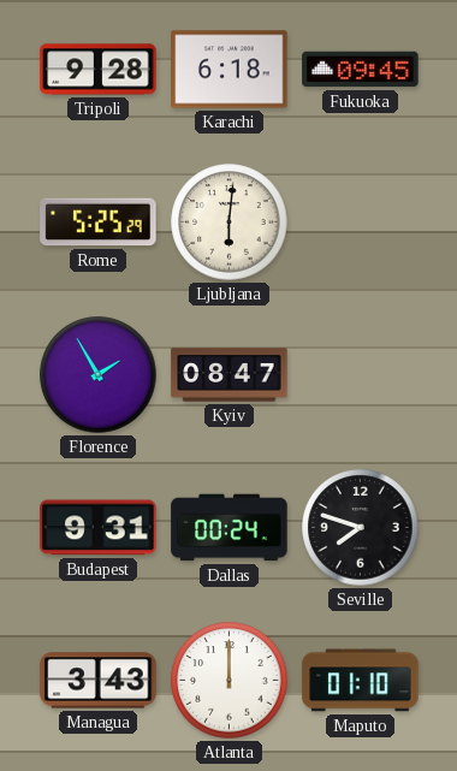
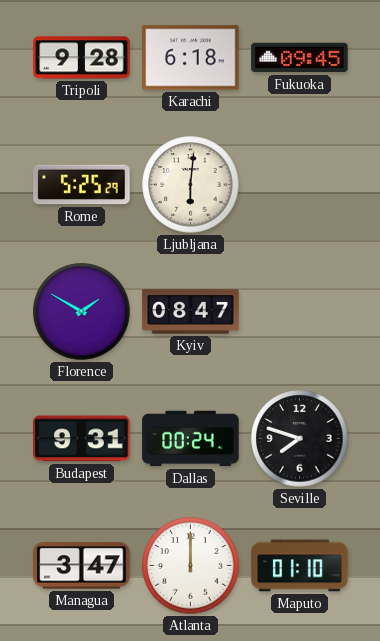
Florence: 1:55 -> 1:50
Managua: 3:43 -> 3:47
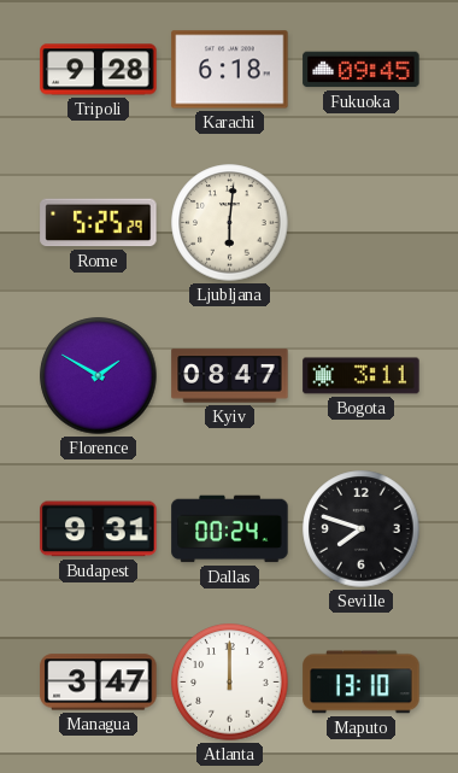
Bogota: none -> 3:11
Maputo: 01:10 -> 13:10
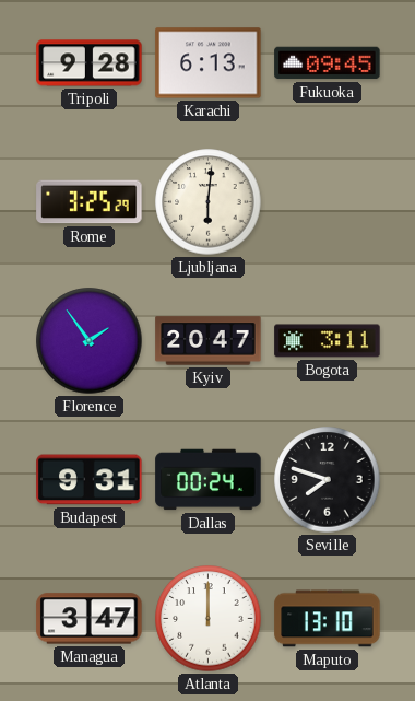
Karachi: 6:18 -> 6:13
Rome: 5:25 -> 3:25
Florence: 1:50 -> 1:54
Kyiv: 08:47 -> 20:47
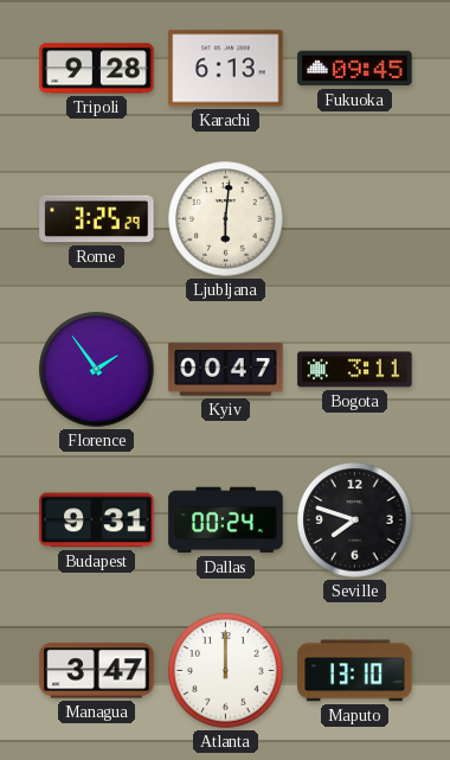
Kyiv: 20:47 -> 00:47
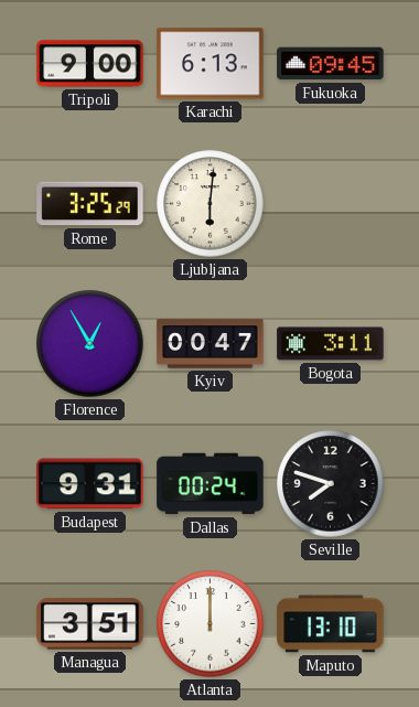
Tripoli: 9:28 -> 9:00
Florence: 1:54 -> 12:55
Managua: 3:47 -> 3:51
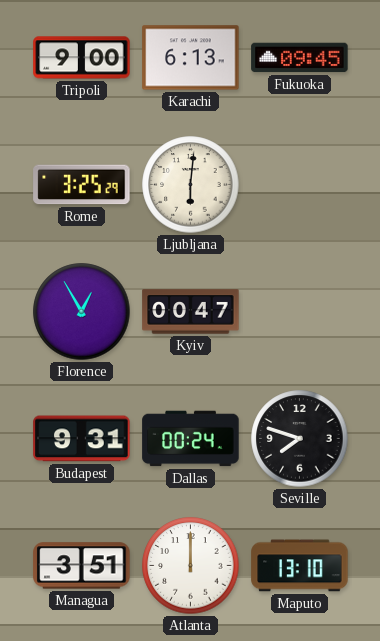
Bogota: 3:11 -> none
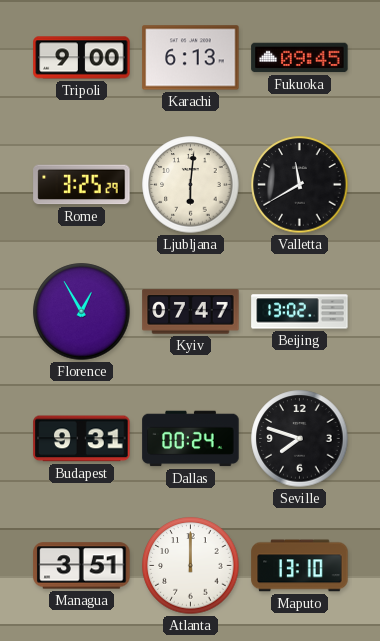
Valletta: none -> 11:40
Kyiv: 00:47 -> 07:47
Beijing: none -> 13:02
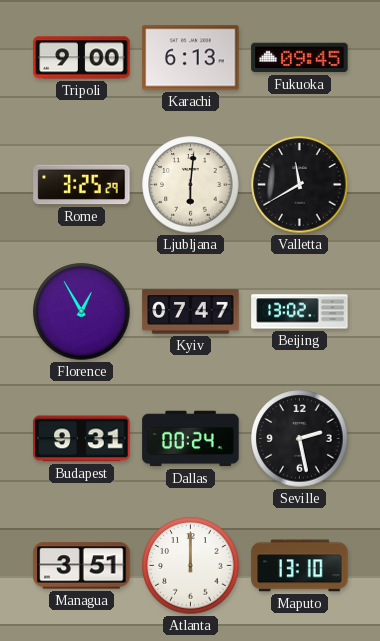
Seville: 7:48 -> 2:28
